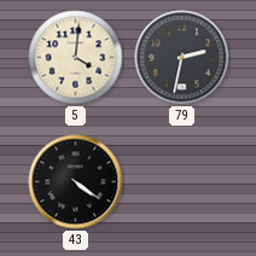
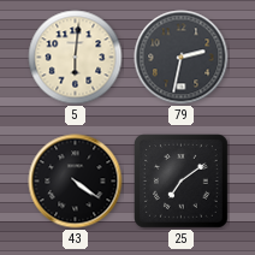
5: 4:01 -> 6:01
25: none -> 7:09
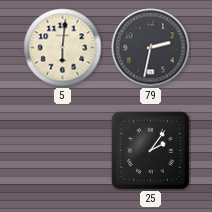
43: 4:21 -> none
25: 7:09 -> 2:06
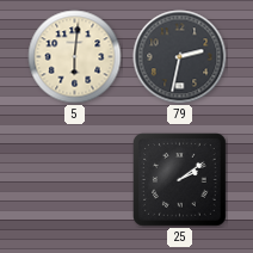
25: 2:06 -> 2:09
